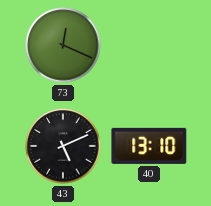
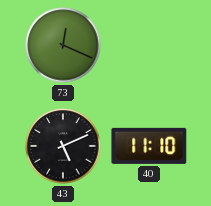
40: 13:10 -> 11:10
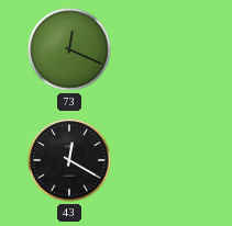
43: 5:11 -> 12:20
40: 11:10 -> none
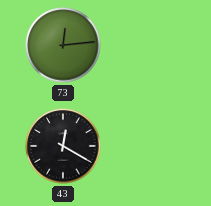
73: 12:19 -> 12:14
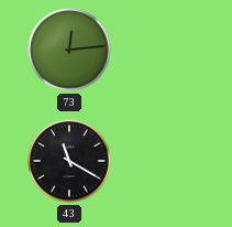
43: 12:20 -> 11:20
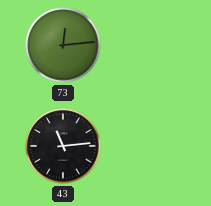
43: 11:20 -> 11:14
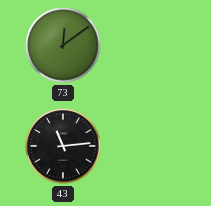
73: 12:14 -> 12:09
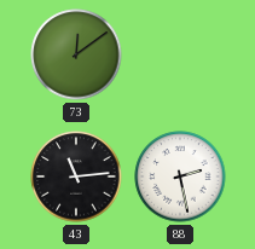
88: none -> 2:28
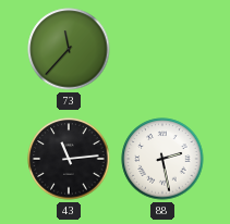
73: 12:09 -> 11:37
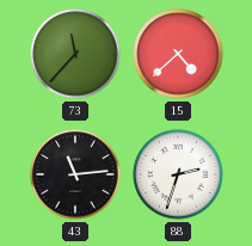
15: none -> 4:38
88: 2:28 -> 2:33
